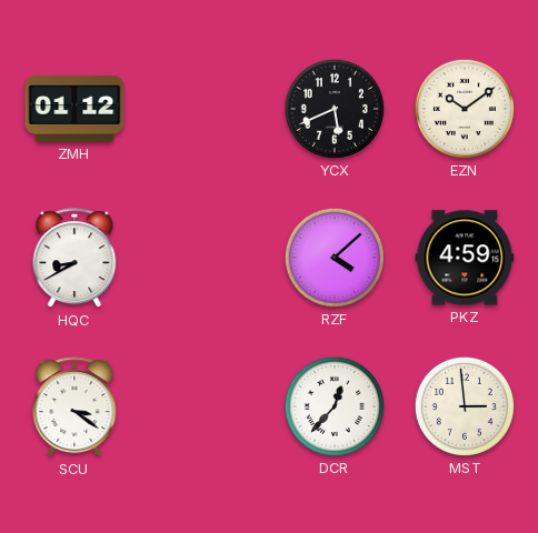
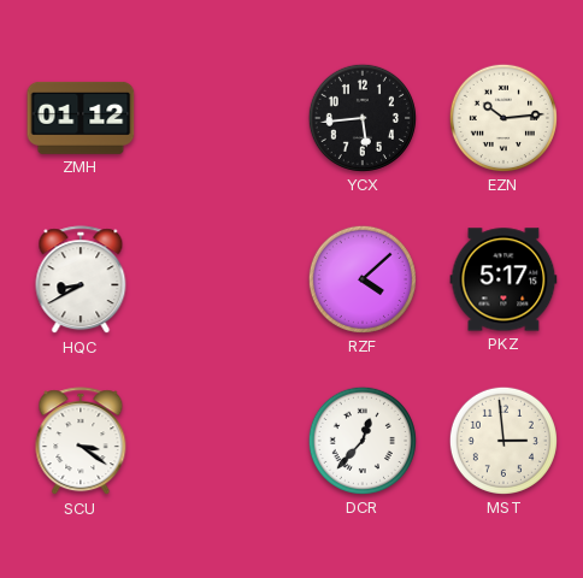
YCX: 5:41 -> 5:44
EZN: 10:09 -> 10:14
PKZ: 4:59 -> 5:17
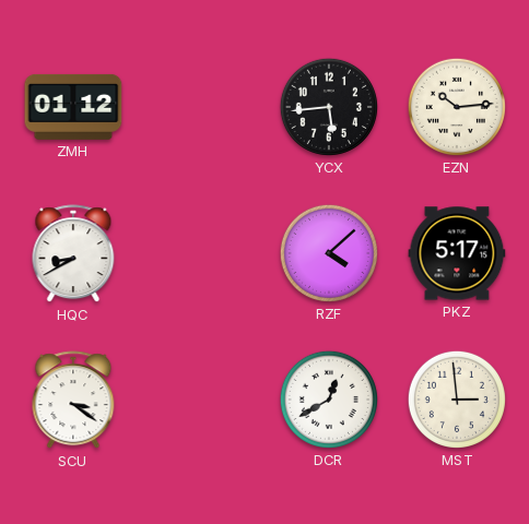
DCR: 12:37 -> 12:40
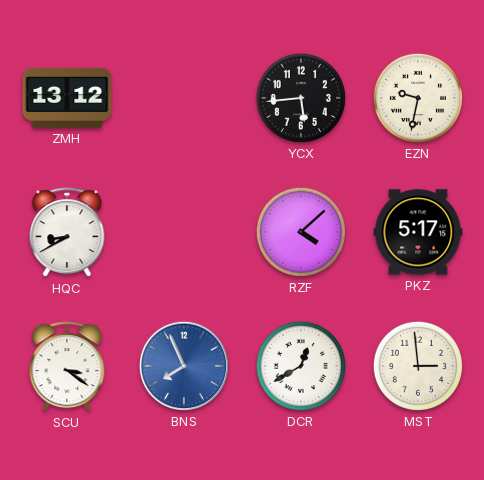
ZMH: 01:12 -> 13:12
EZN: 10:14 -> 9:32
BNS: none -> 7:56
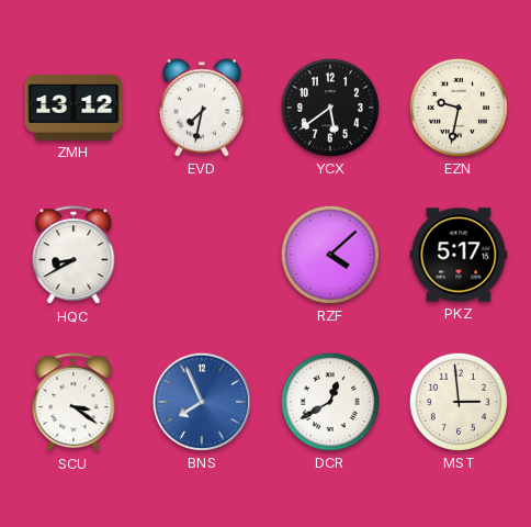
EVD: none -> 7:32
YCX: 5:44 -> 5:39
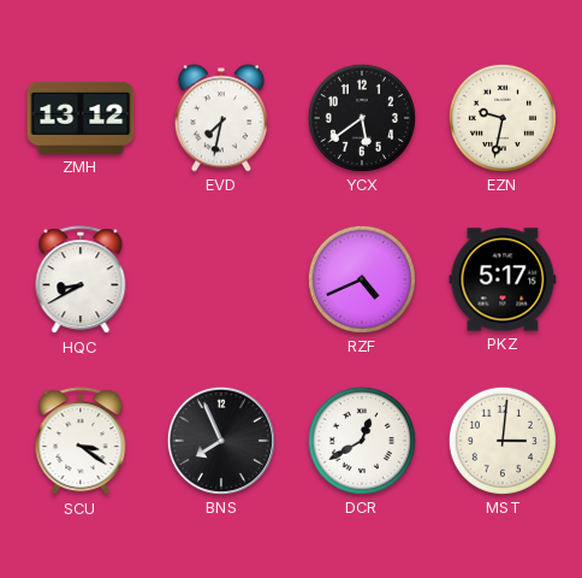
RZF: 4:08 -> 4:41
BNS dial: blue -> black
MST: 2:59 -> 3:01
